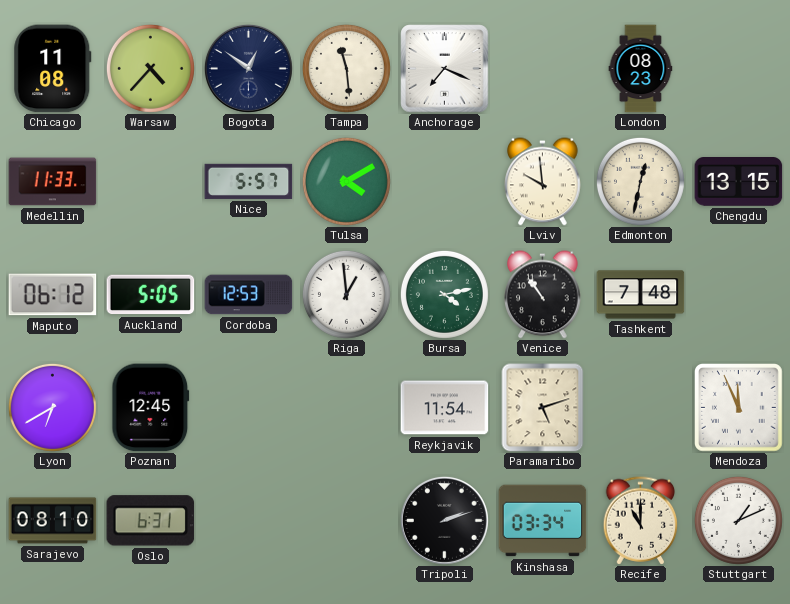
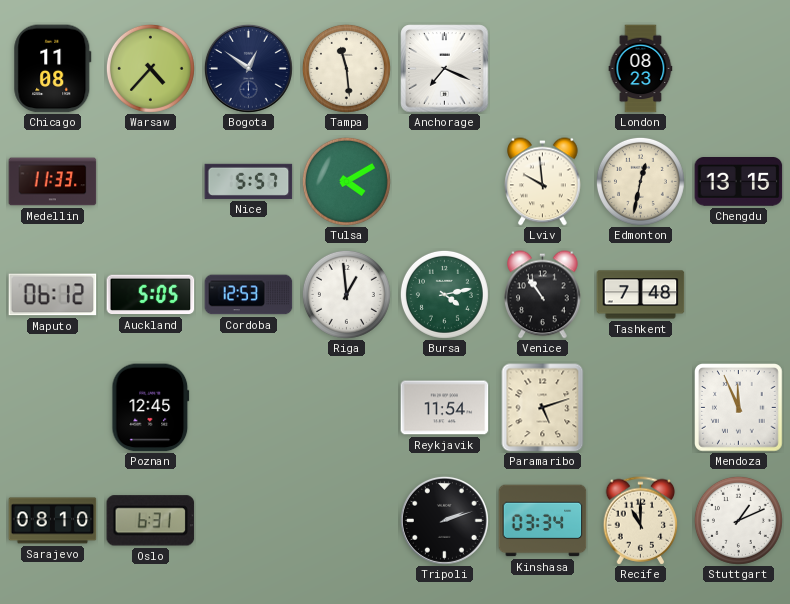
Lyon: 6:40 -> none
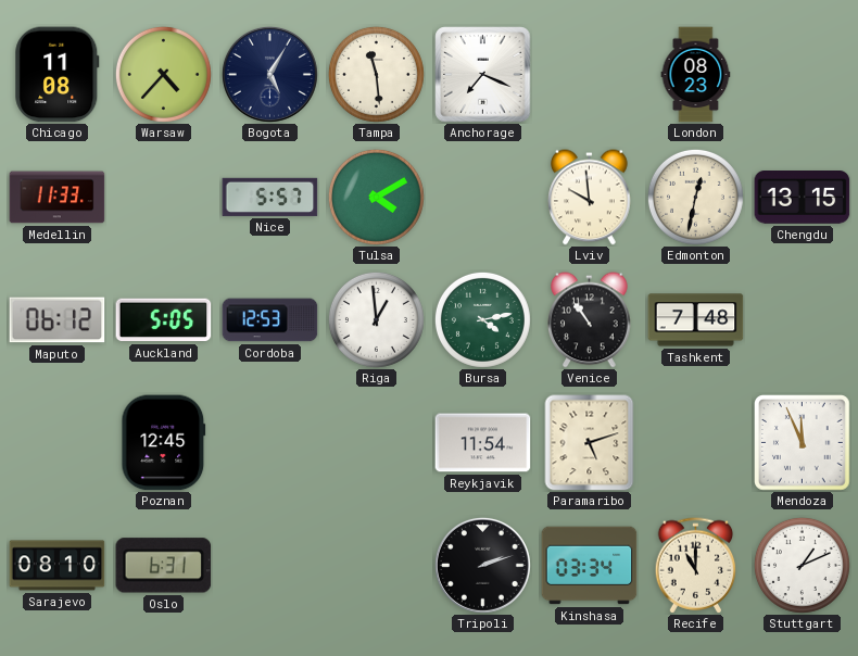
Bogota: 12:51 -> 5:05
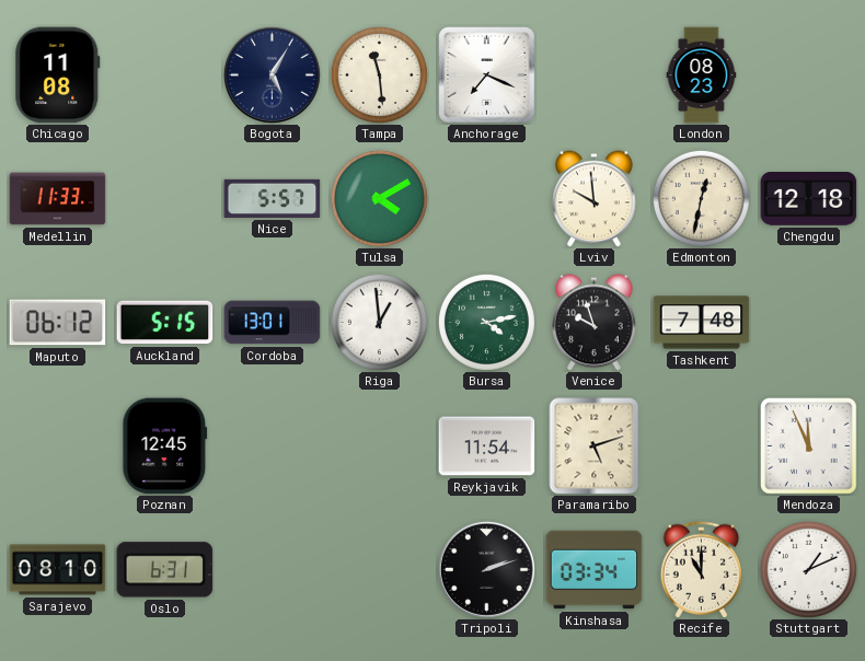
Warsaw: 4:37 -> none
Chengdu: 13:15 -> 12:18
Auckland: 5:05 -> 5:15
Cordoba: 12:53 -> 13:01
Venice: 10:54 -> 9:57
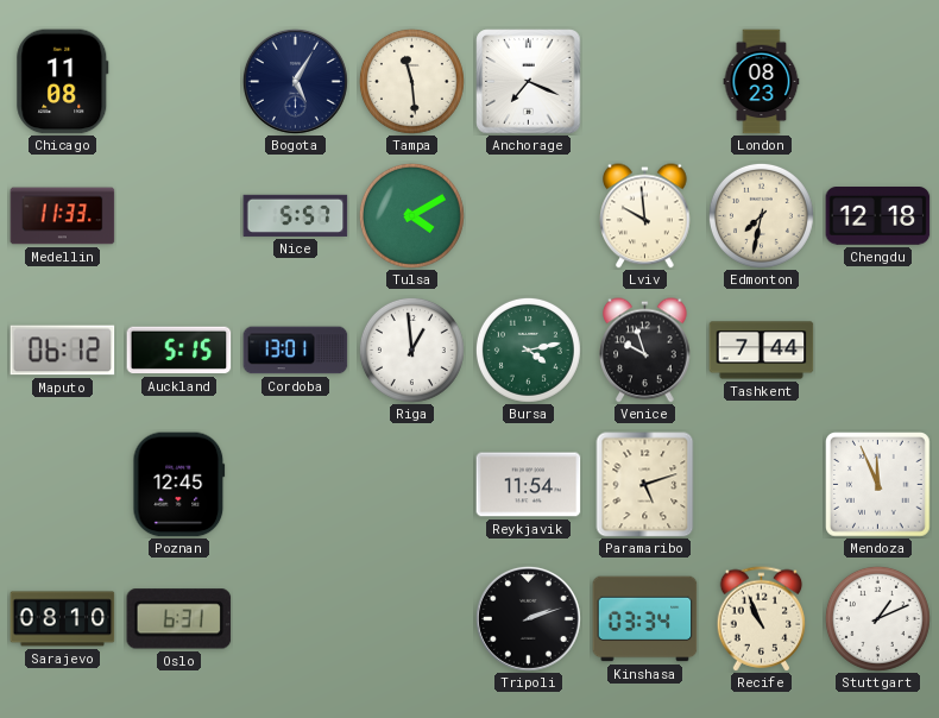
Edmonton: 12:32 -> 7:32
Tashkent: 7:48 -> 7:44
Recife: 11:00 -> 10:56
